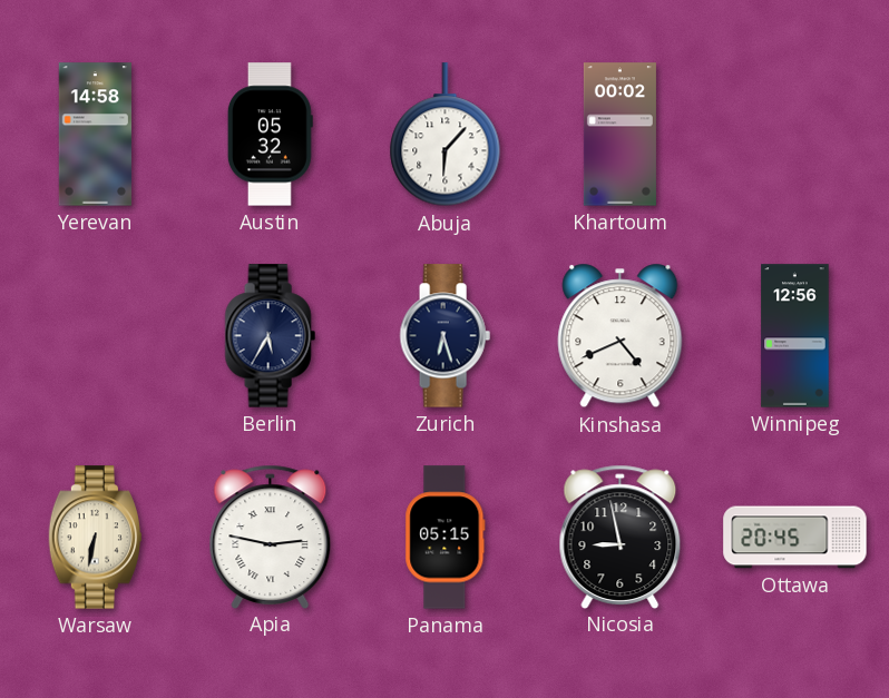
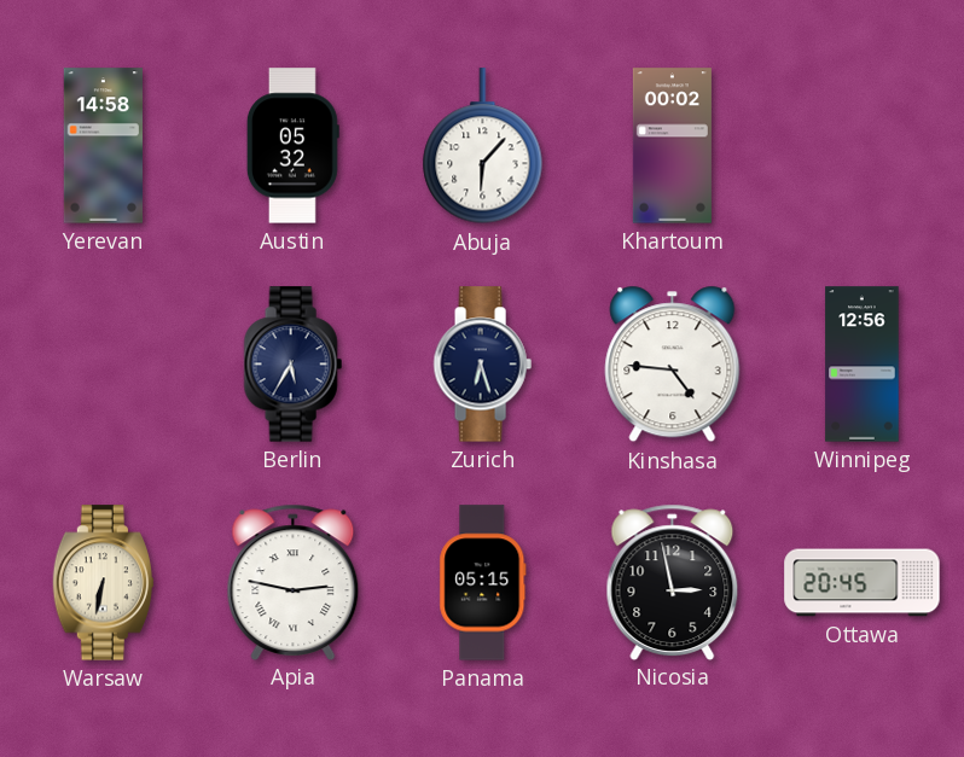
Kinshasa: 4:41 -> 4:46
Nicosia: 8:58 -> 2:58
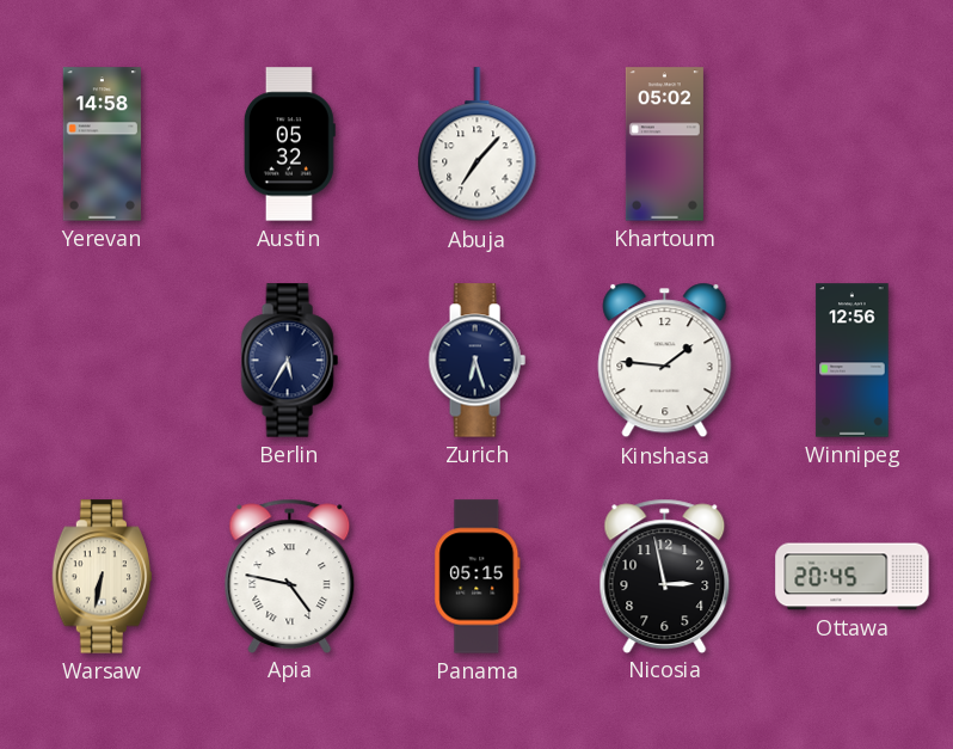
Abuja: 6:07 -> 7:07
Khartoum: 00:02 -> 05:02
Kinshasa: 4:46 -> 1:46
Apia: 2:47 -> 4:47
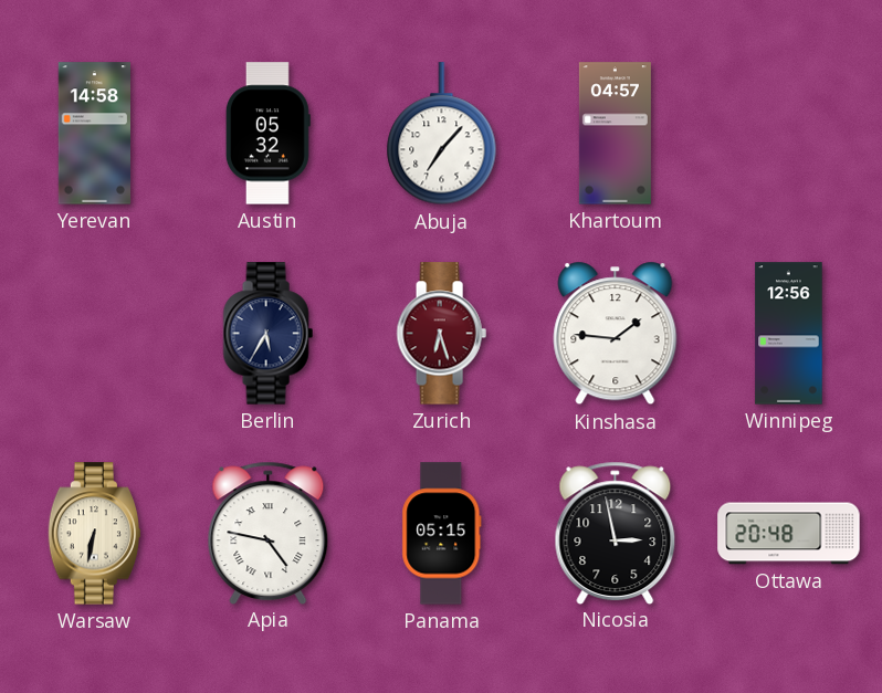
Khartoum: 05:02 -> 04:57
Zurich dial: navy -> burgundy
Ottawa: 20:45 -> 20:48
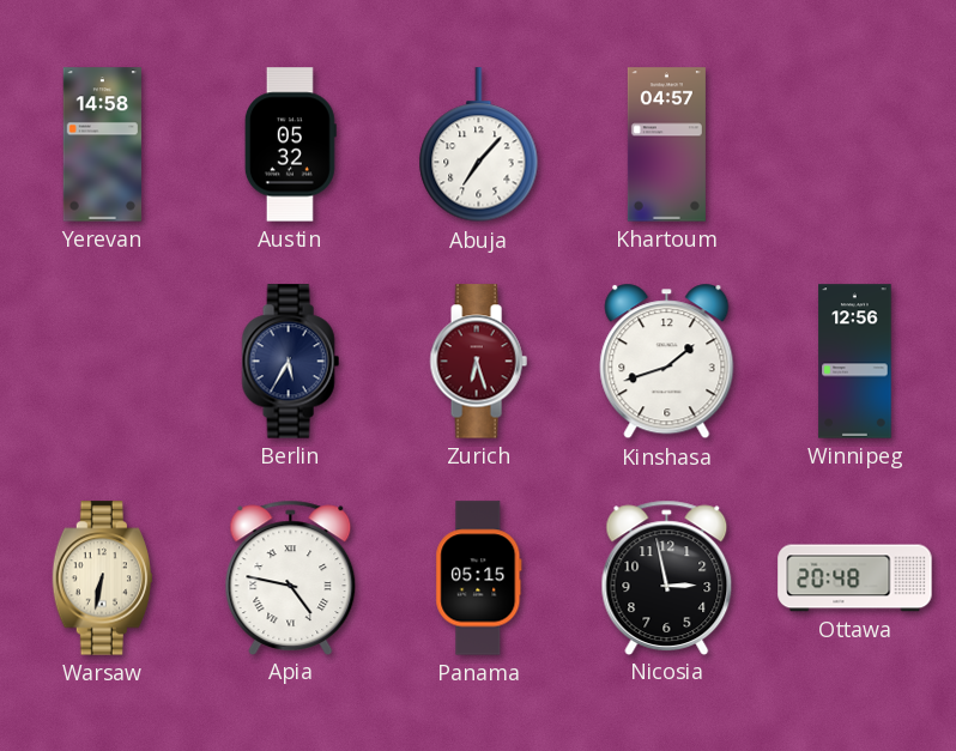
Kinshasa: 1:46 -> 1:42
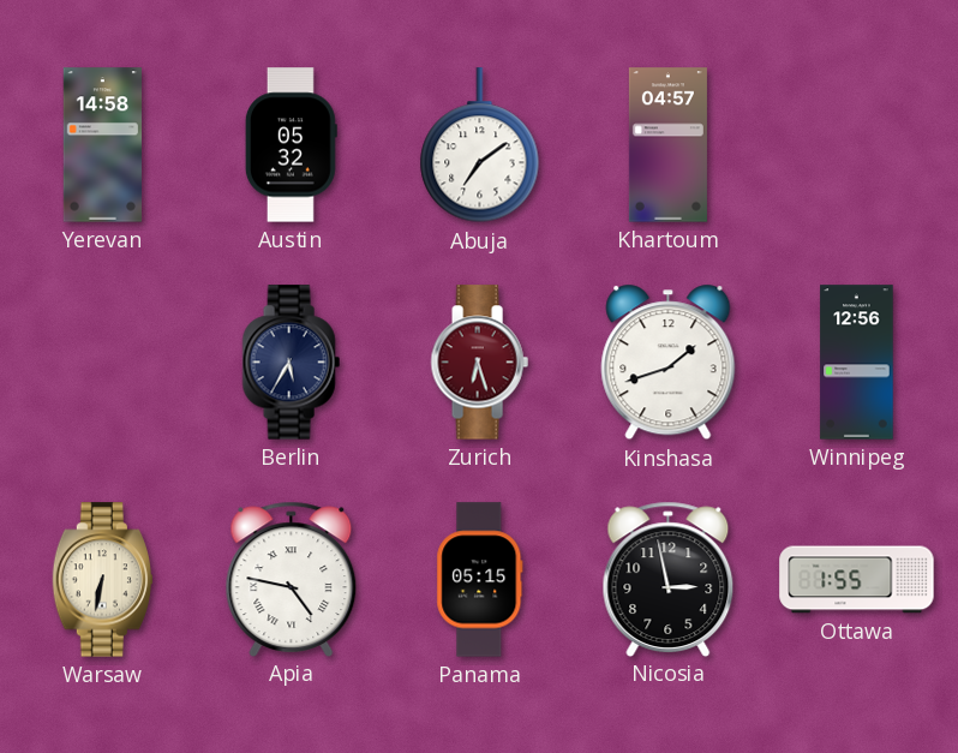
Abuja: 7:07 -> 7:09
Ottawa: 20:48 -> 1:55
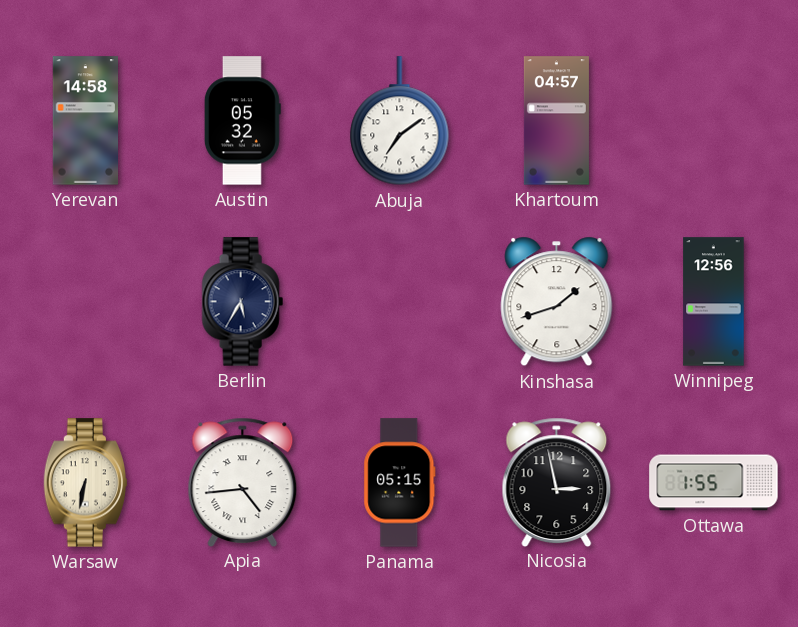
Zurich: 6:27 -> none
Apia: 4:47 -> 4:44
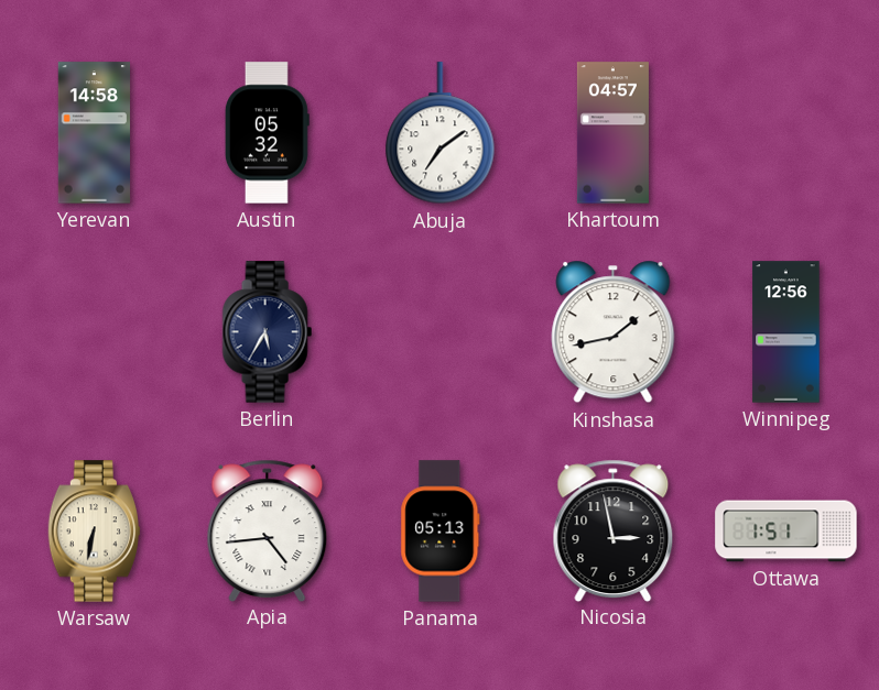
Kinshasa: 1:42 -> 1:43
Panama: 05:15 -> 05:13
Ottawa: 1:55 -> 1:51
